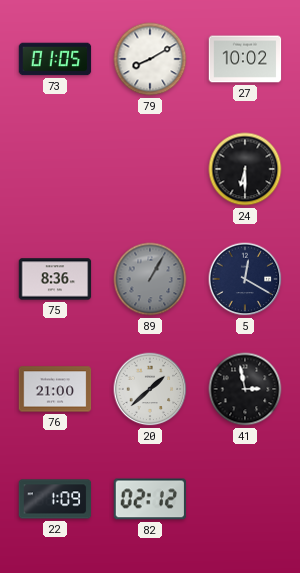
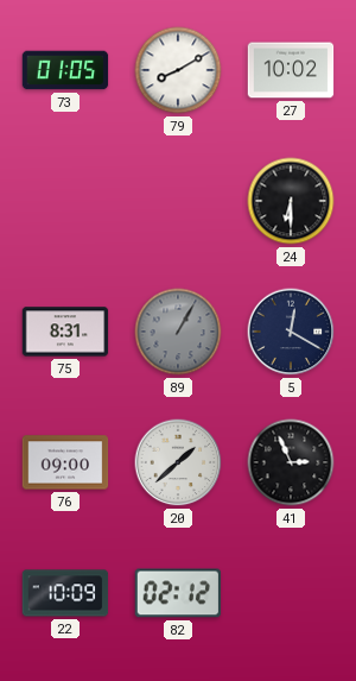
75: 8:36 -> 8:31
76: 21:00 -> 09:00
41: 2:58 -> 2:56
22: 1:09 -> 10:09
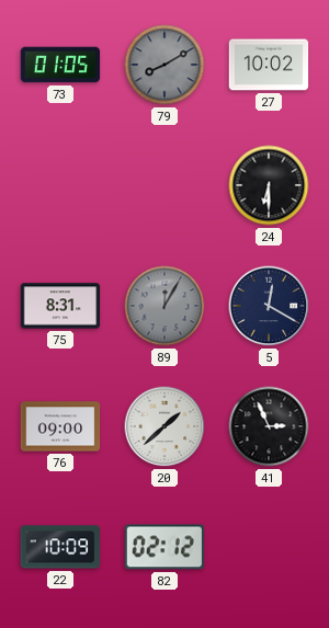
79 dial: white -> grey
89: 1:05 -> 12:05
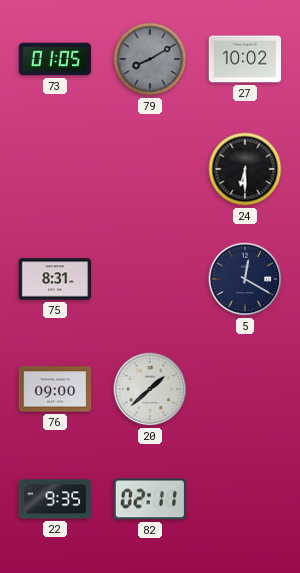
89: 12:05 -> none
41: 2:56 -> none
22: 10:09 -> 9:35
82: 02:12 -> 02:11
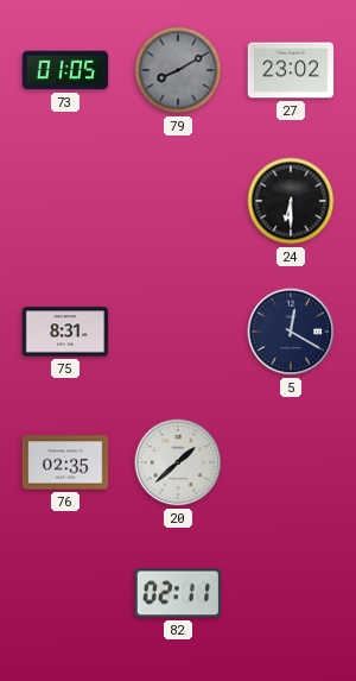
27: 10:02 -> 23:02
76: 09:00 -> 02:35
22: 9:35 -> none
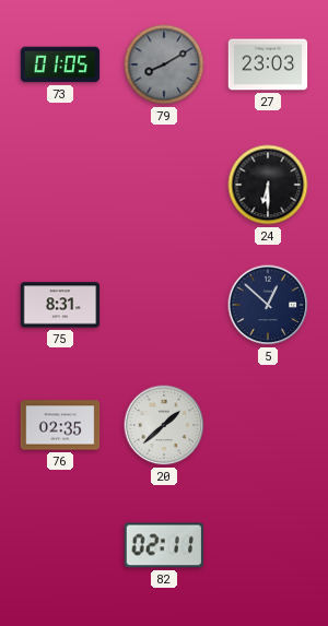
27: 23:02 -> 23:03
5: 12:20 -> 12:52
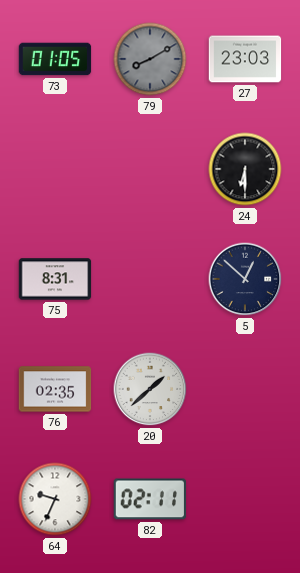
64: none -> 9:34
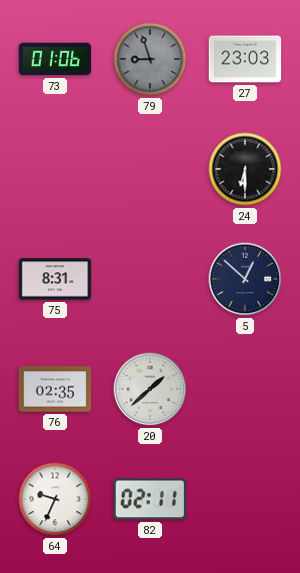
73: 01:05 -> 01:06
79: 8:10 -> 8:57
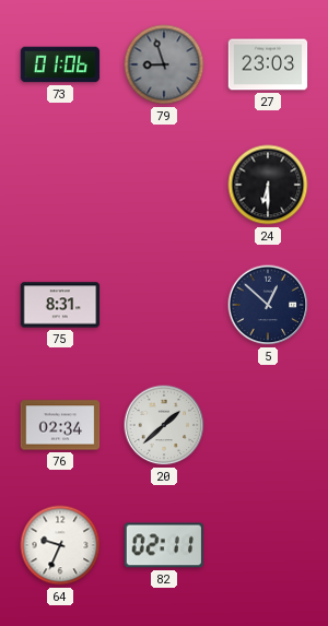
76: 02:35 -> 02:34
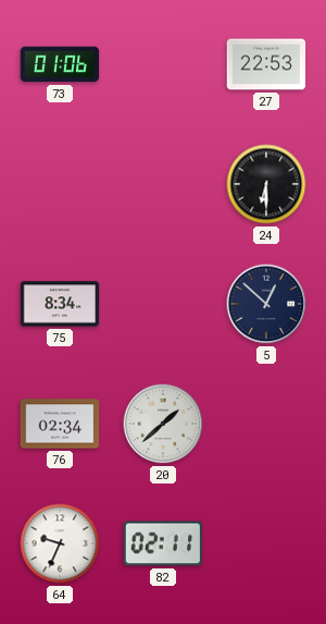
79: 8:57 -> none
27: 23:03 -> 22:53
75: 8:31 -> 8:34
